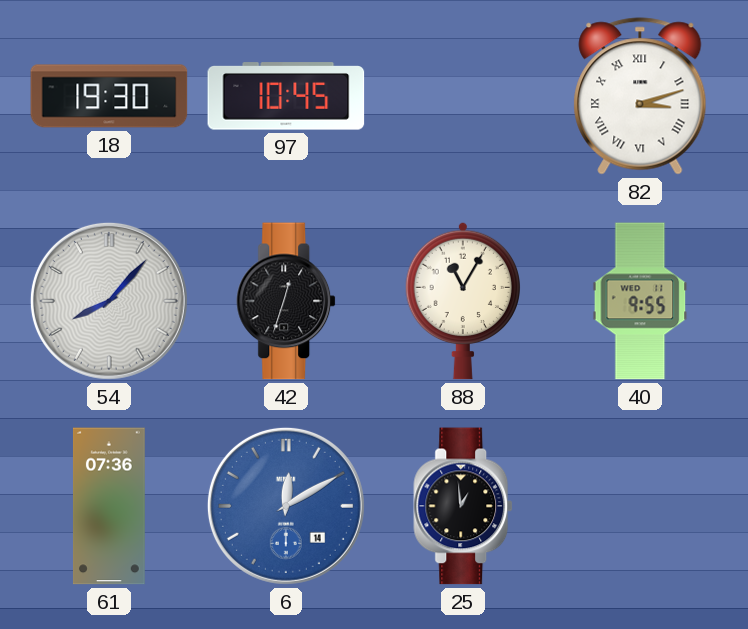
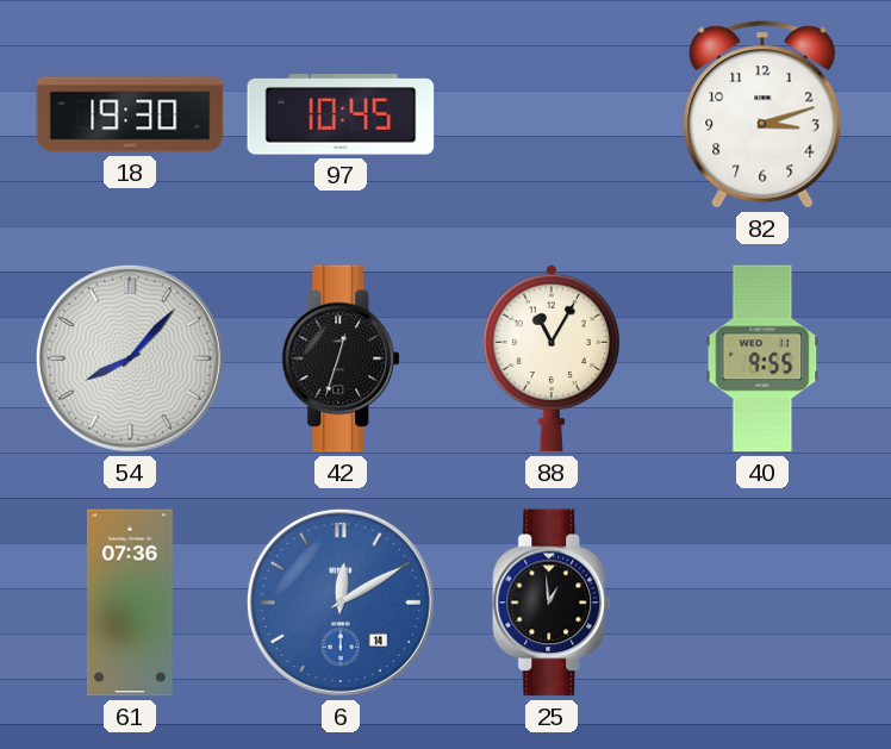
82 numerals: Roman -> Arabic
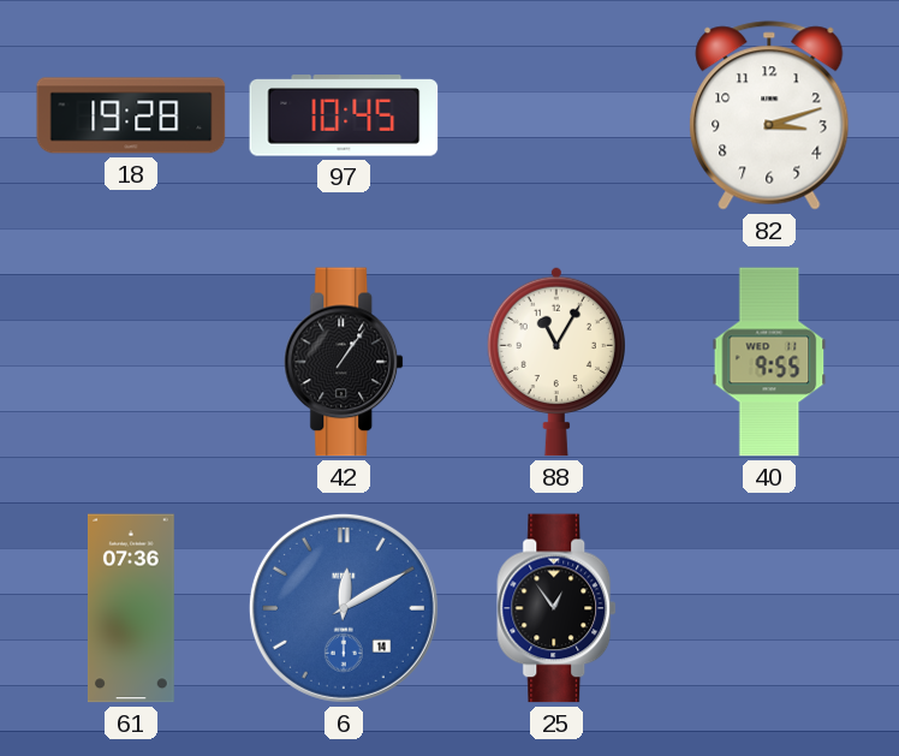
18: 19:30 -> 19:28
54: 8:07 -> none
42: 12:33 -> 1:06
25: 12:59 -> 12:54
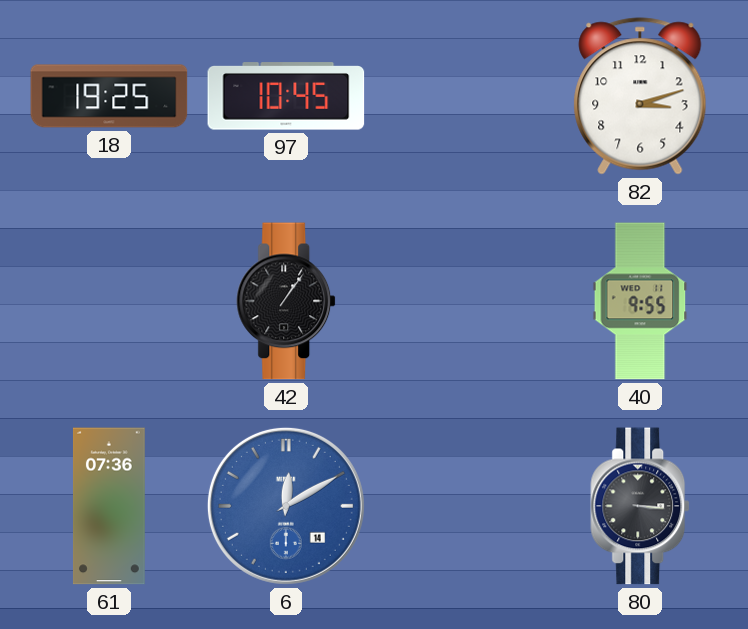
18: 19:28 -> 19:25
88: 11:05 -> none
25: 12:54 -> none
80: none -> 3:16
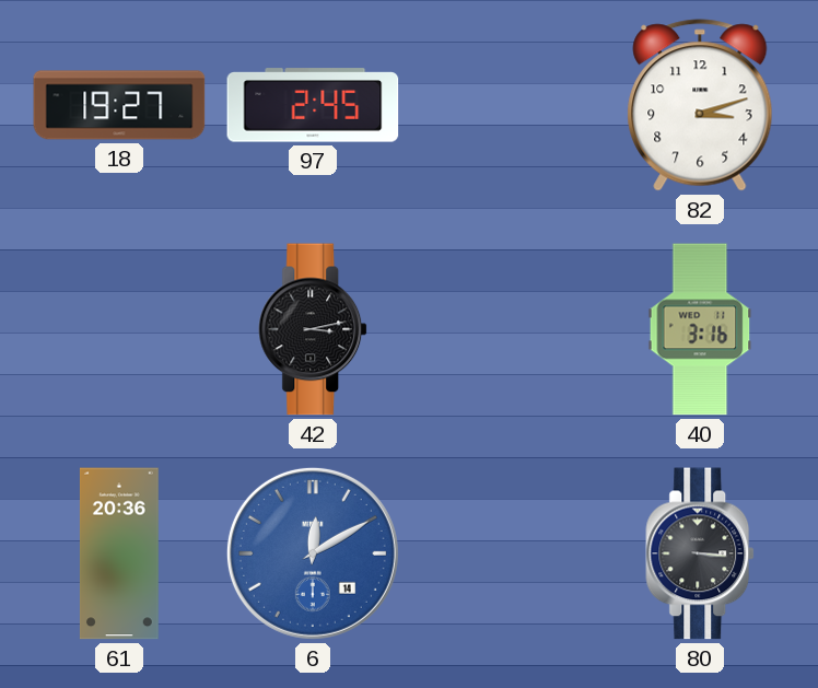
18: 19:25 -> 19:27
97: 10:45 -> 2:45
42: 1:06 -> 3:13
40: 9:55 -> 3:16
61: 07:36 -> 20:36
